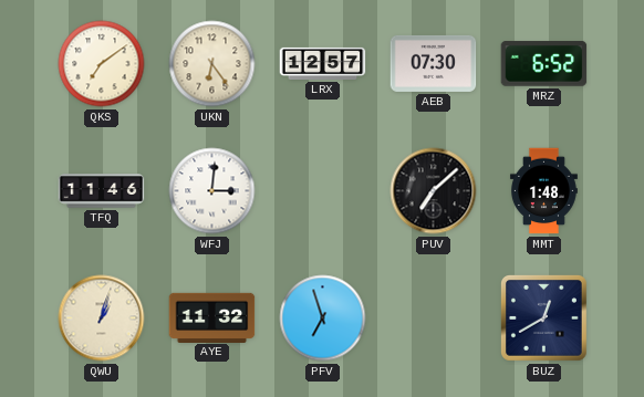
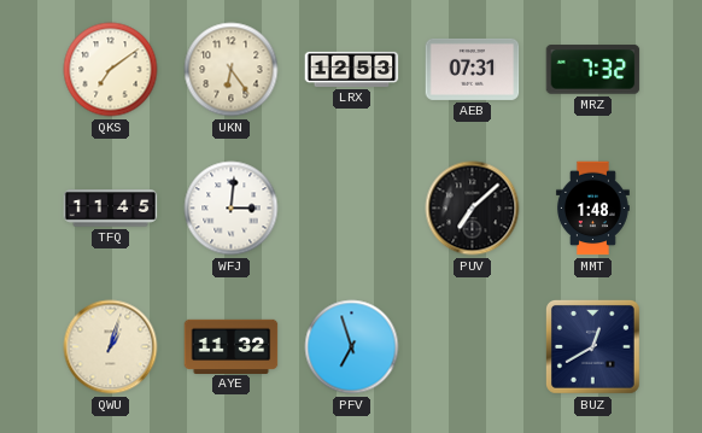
LRX: 12:57 -> 12:53
AEB: 07:30 -> 07:31
MRZ: 6:52 -> 7:32
TFQ: 11:46 -> 11:45
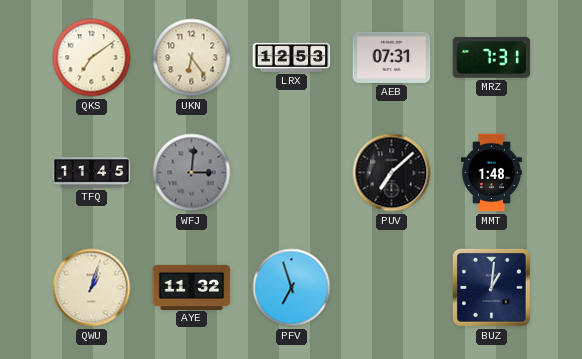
MRZ: 7:32 -> 7:31
WFJ dial: white -> grey
BUZ: 12:40 -> 1:01
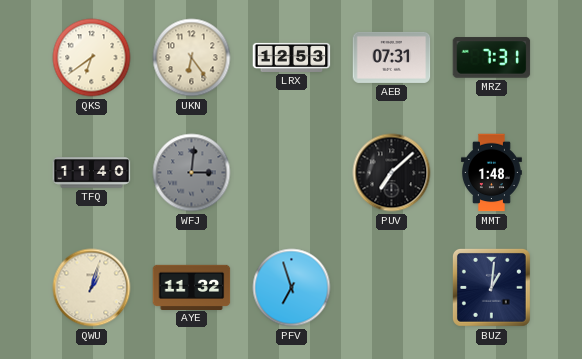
QKS: 7:09 -> 6:39
TFQ: 11:45 -> 11:40
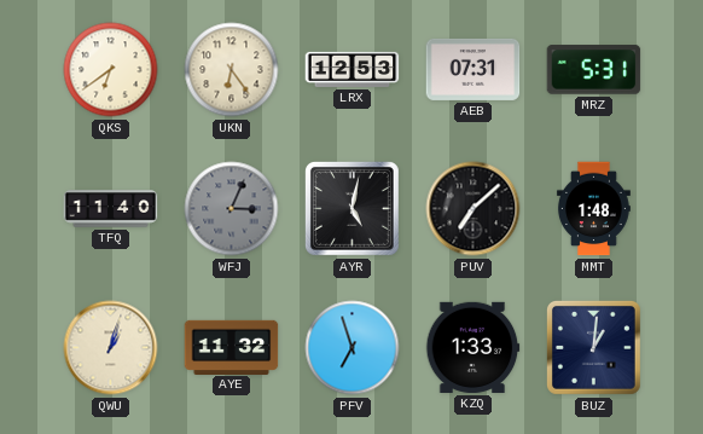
MRZ: 7:31 -> 5:31
WFJ: 3:01 -> 3:04
AYR: none -> 5:02
KZQ: none -> 1:33
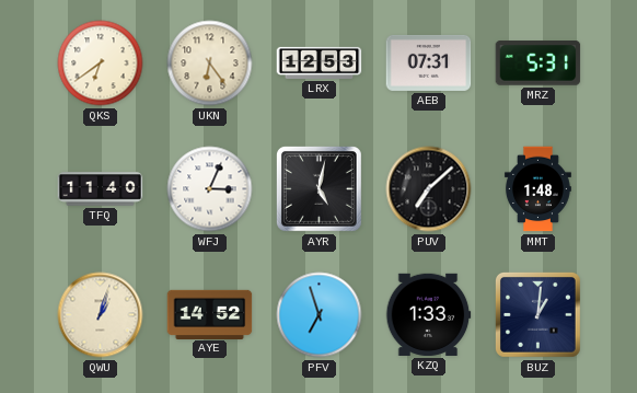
WFJ dial: grey -> white
AYE: 11:32 -> 14:52
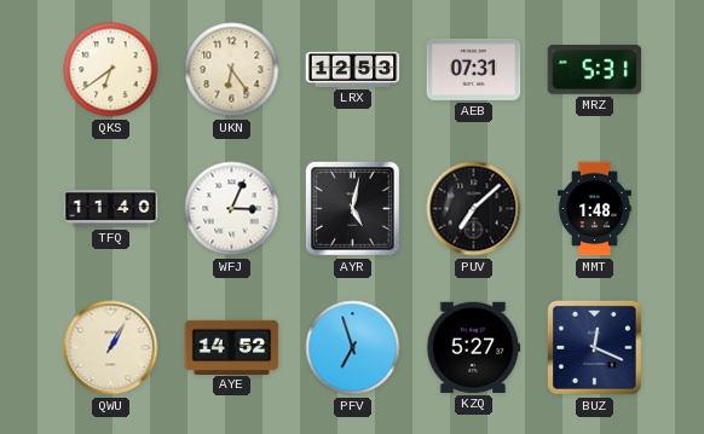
QWU: 1:03 -> 1:05
KZQ: 1:33 -> 5:27
BUZ: 1:01 -> 12:19
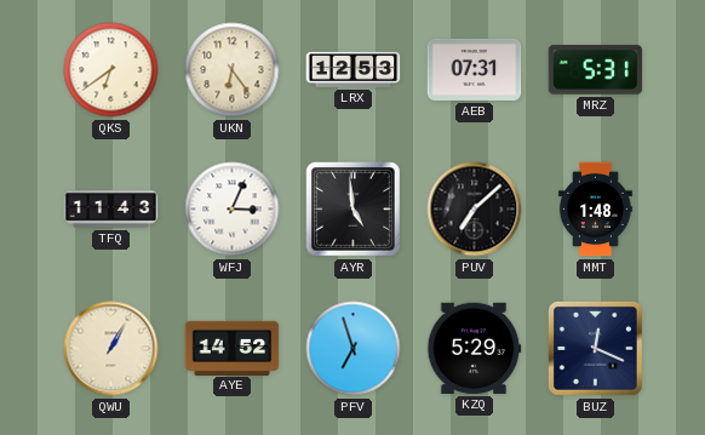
TFQ: 11:40 -> 11:43
AYR: 5:02 -> 4:59
KZQ: 5:27 -> 5:29
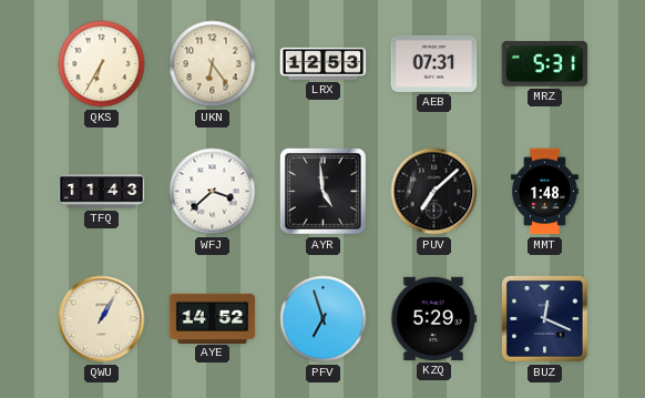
QKS: 6:39 -> 6:35
WFJ: 3:04 -> 3:38
